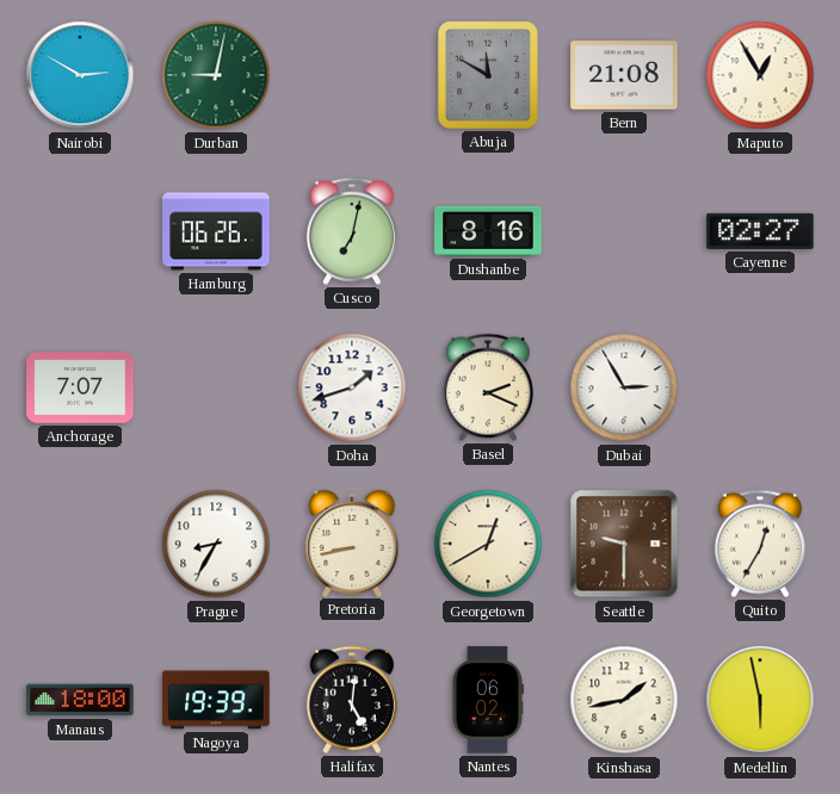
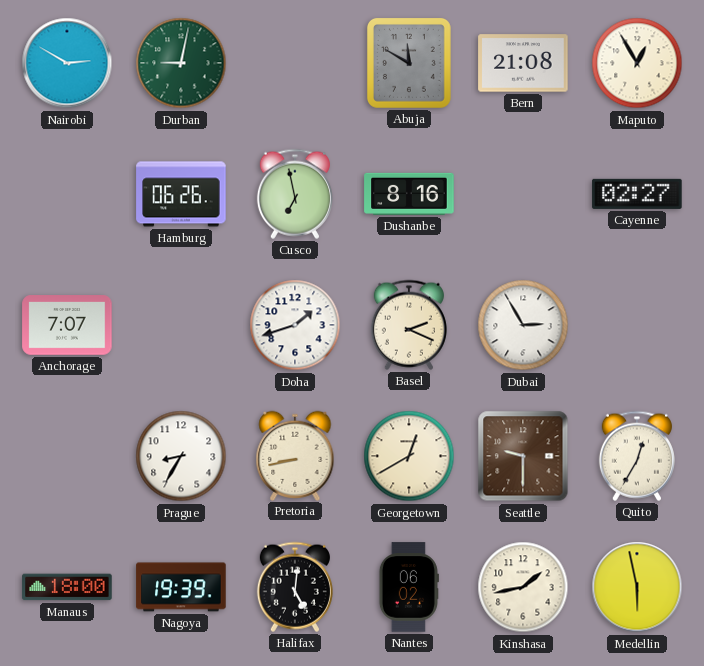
Cusco: 7:02 -> 6:58
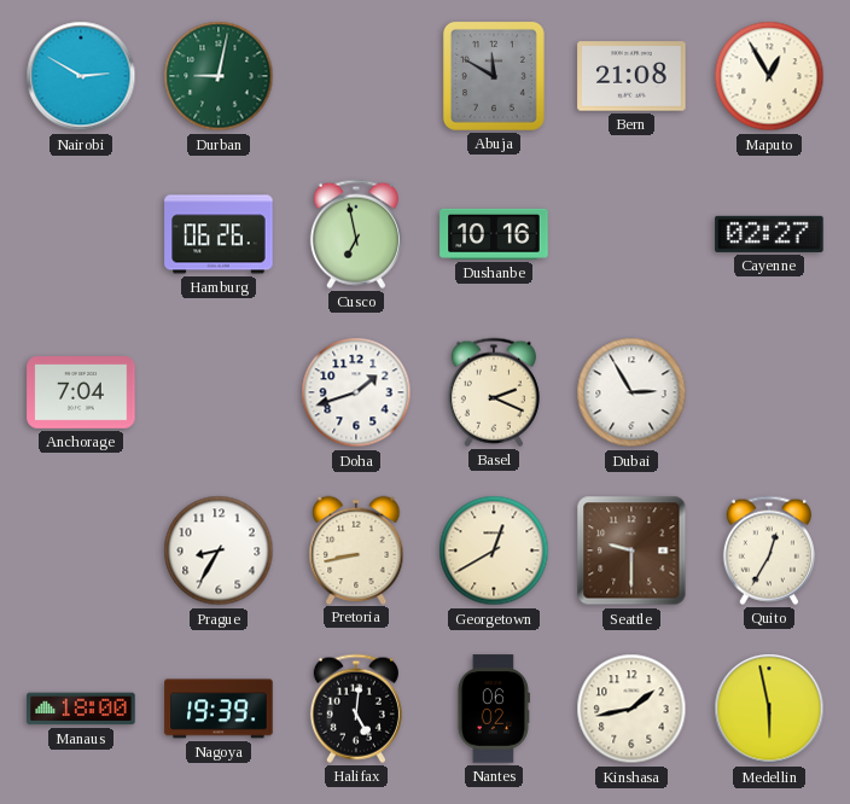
Dushanbe: 8:16 -> 10:16
Anchorage: 7:07 -> 7:04
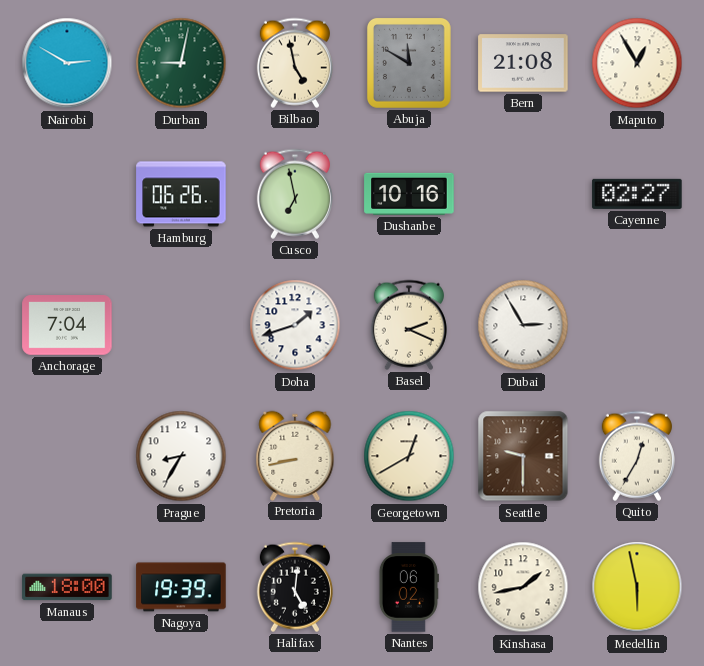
Bilbao: none -> 4:58
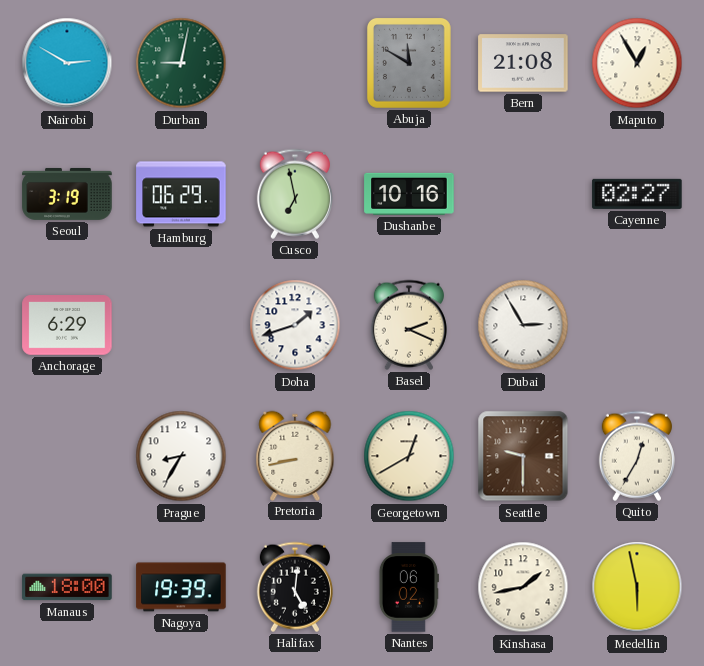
Bilbao: 4:58 -> none
Seoul: none -> 3:19
Hamburg: 06:26 -> 06:29
Anchorage: 7:04 -> 6:29
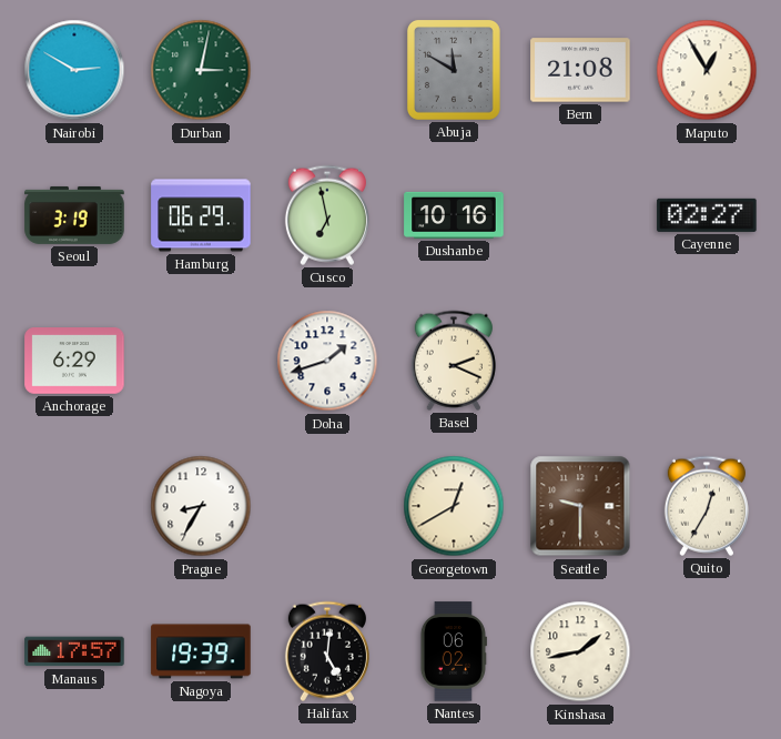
Durban: 9:02 -> 3:02
Dubai: 2:55 -> none
Pretoria: 8:43 -> none
Manaus: 18:00 -> 17:57
Medellin: 5:58 -> none
